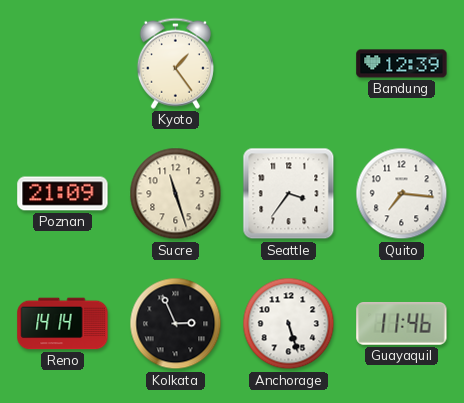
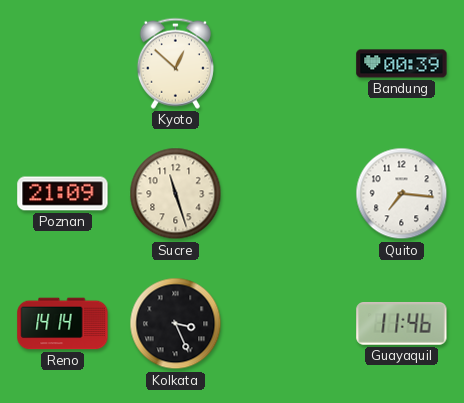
Kyoto: 1:24 -> 12:52
Bandung: 12:39 -> 00:39
Seattle: 3:36 -> none
Kolkata: 2:56 -> 3:26
Anchorage: 5:27 -> none
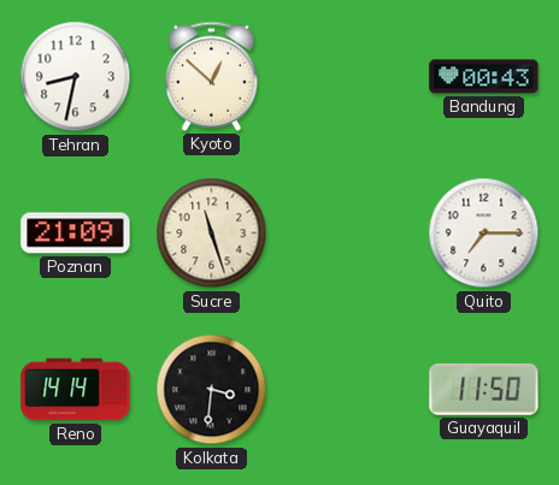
Tehran: none -> 8:32
Bandung: 00:39 -> 00:43
Quito: 7:16 -> 7:15
Kolkata: 3:26 -> 3:31
Guayaquil: 11:46 -> 11:50
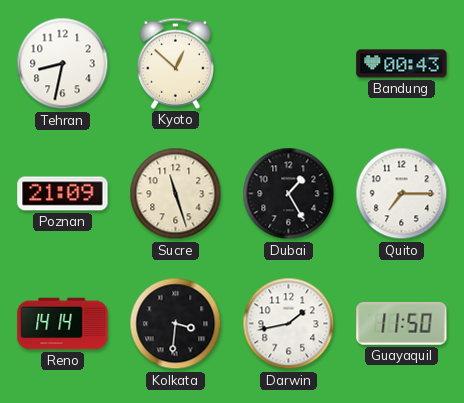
Dubai: none -> 1:25
Darwin: none -> 1:43
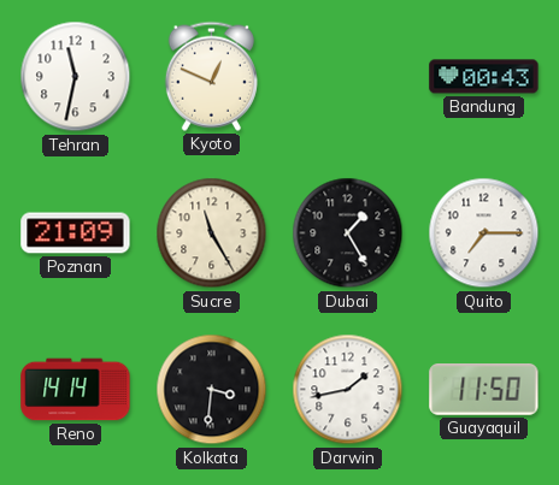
Tehran: 8:32 -> 11:32
Kyoto: 12:52 -> 12:49
Sucre: 11:27 -> 11:25
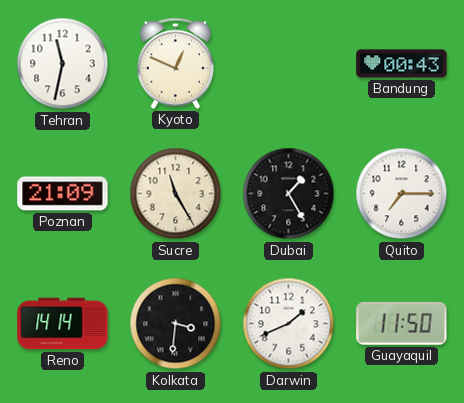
Darwin: 1:43 -> 1:41
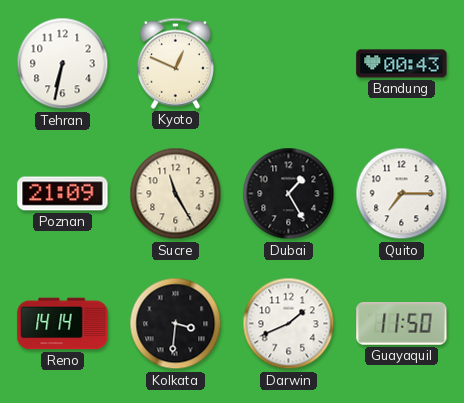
Tehran: 11:32 -> 6:32
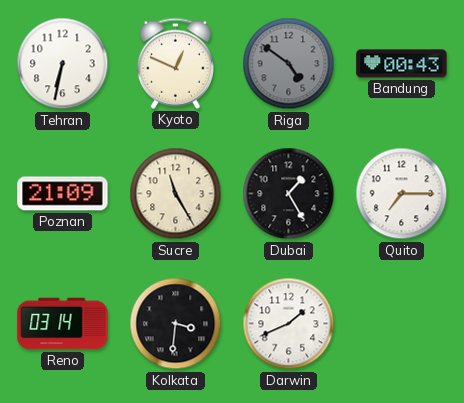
Riga: none -> 4:51
Reno: 14:14 -> 03:14
Guayaquil: 11:50 -> none
